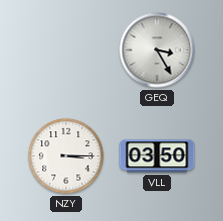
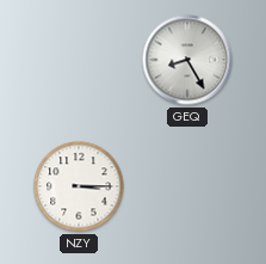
GEQ: 3:25 -> 8:25
VLL: 03:50 -> none
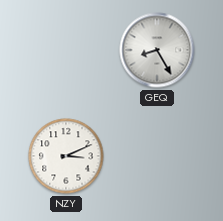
NZY: 3:15 -> 3:11
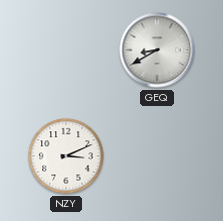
GEQ: 8:25 -> 8:40
